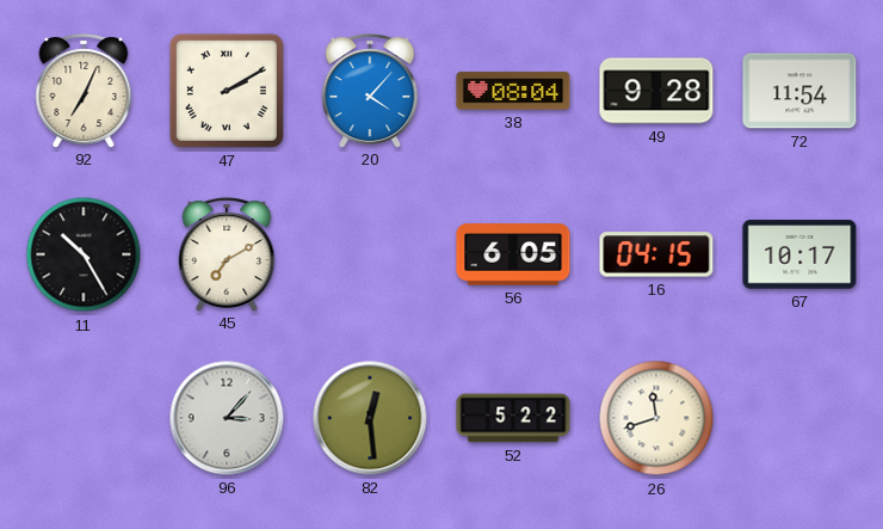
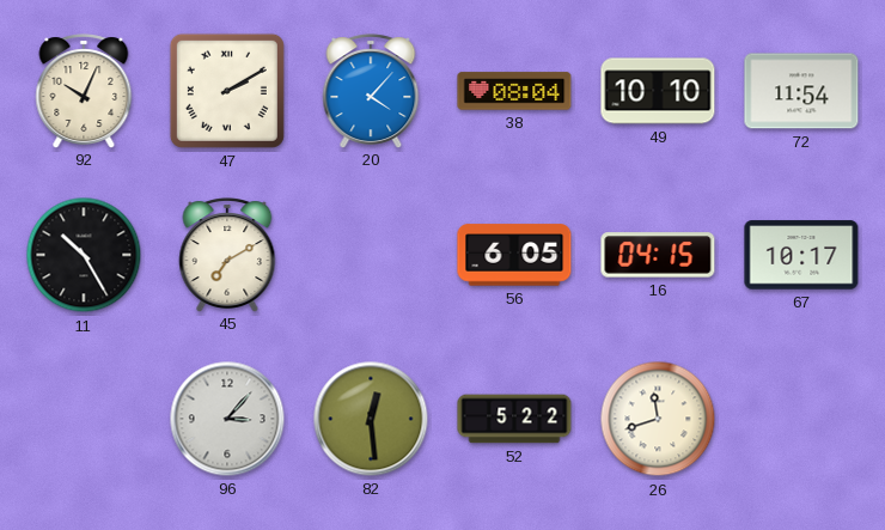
92: 7:04 -> 10:04
49: 9:28 -> 10:10
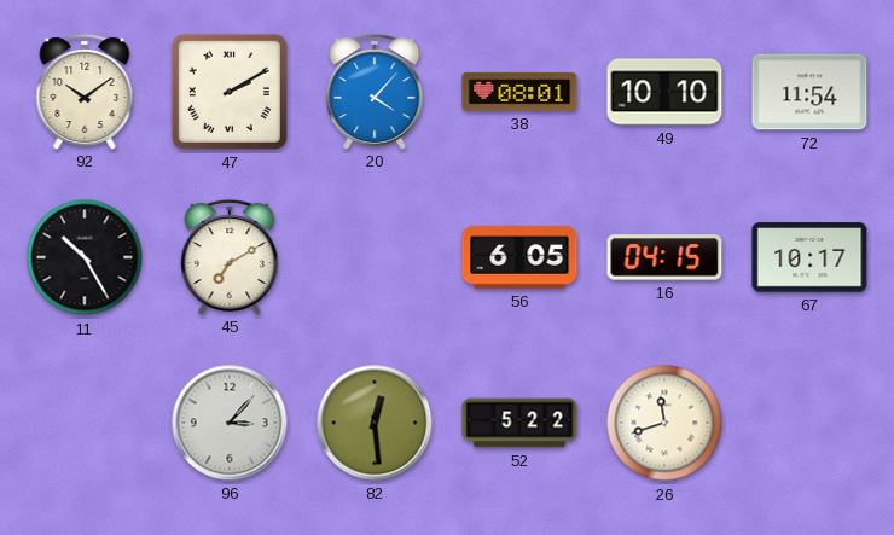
92: 10:04 -> 10:09
38: 08:04 -> 08:01
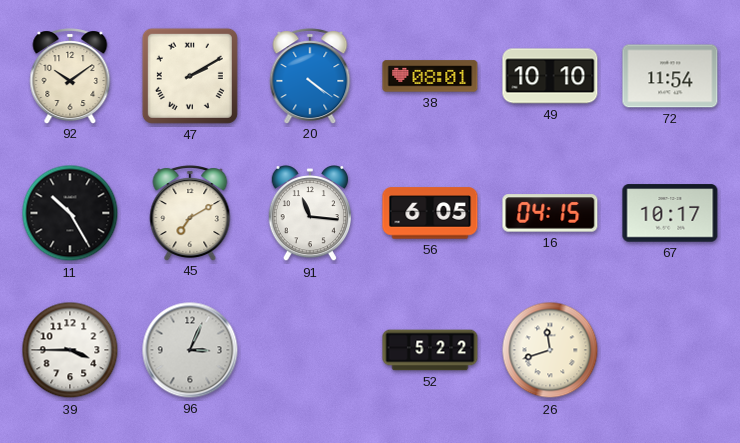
20: 4:07 -> 4:21
91: none -> 11:16
39: none -> 3:45
96: 3:07 -> 3:04
82: 12:29 -> none
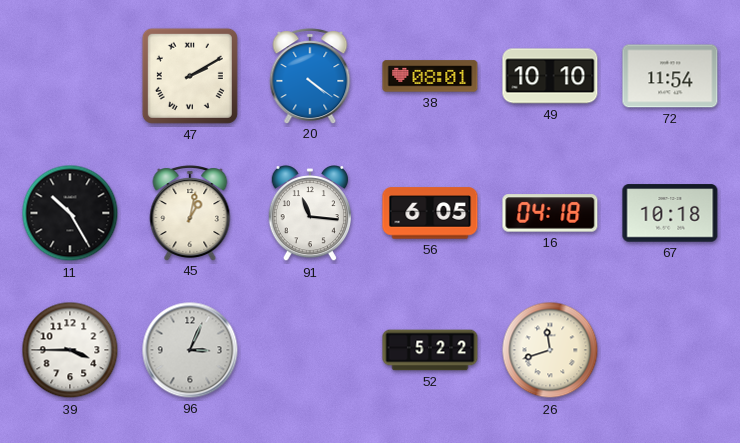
92: 10:09 -> none
45: 7:10 -> 1:02
16: 04:15 -> 04:18
67: 10:17 -> 10:18
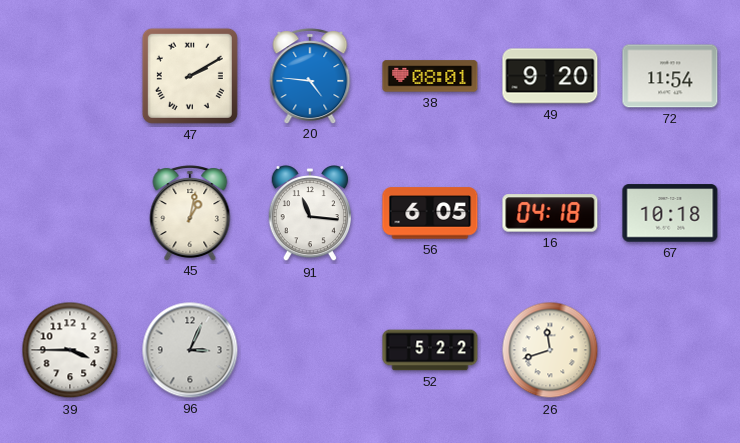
20: 4:21 -> 4:46
49: 10:10 -> 9:20
11: 10:25 -> none
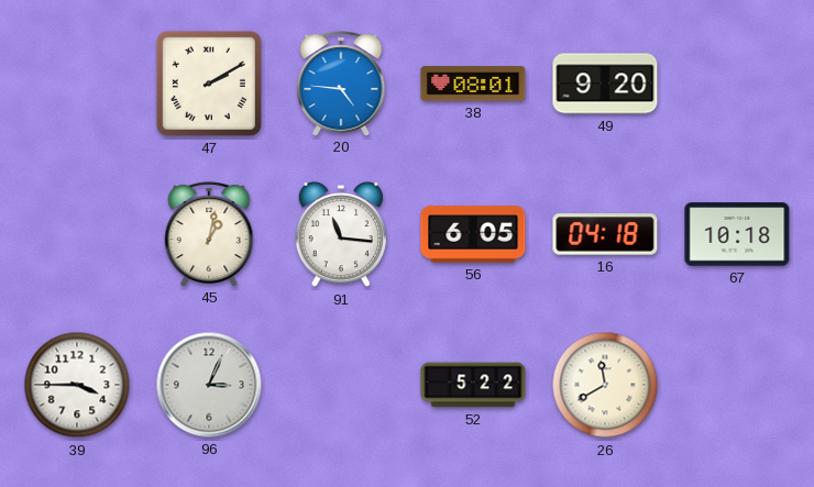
72: 11:54 -> none
26: 11:42 -> 11:40
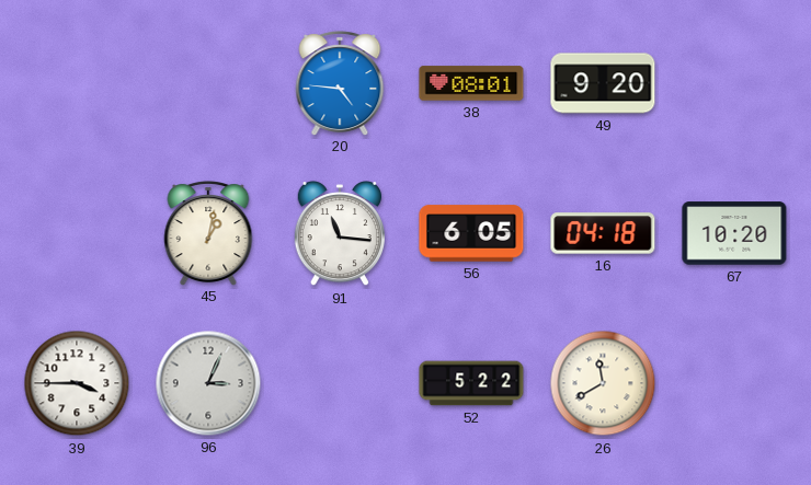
47: 2:10 -> none
67: 10:18 -> 10:20
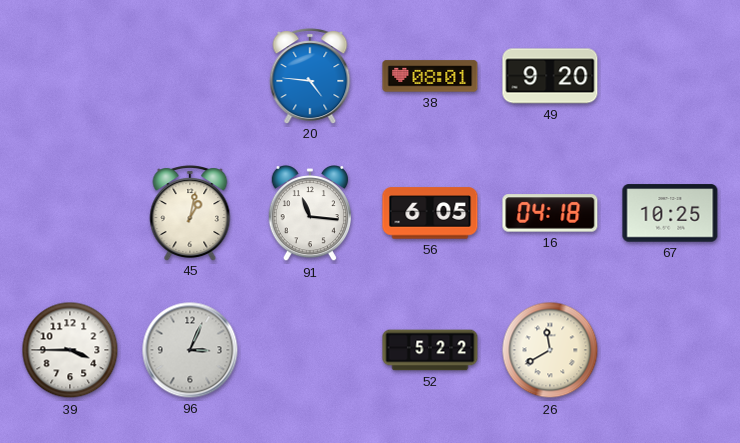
67: 10:20 -> 10:25
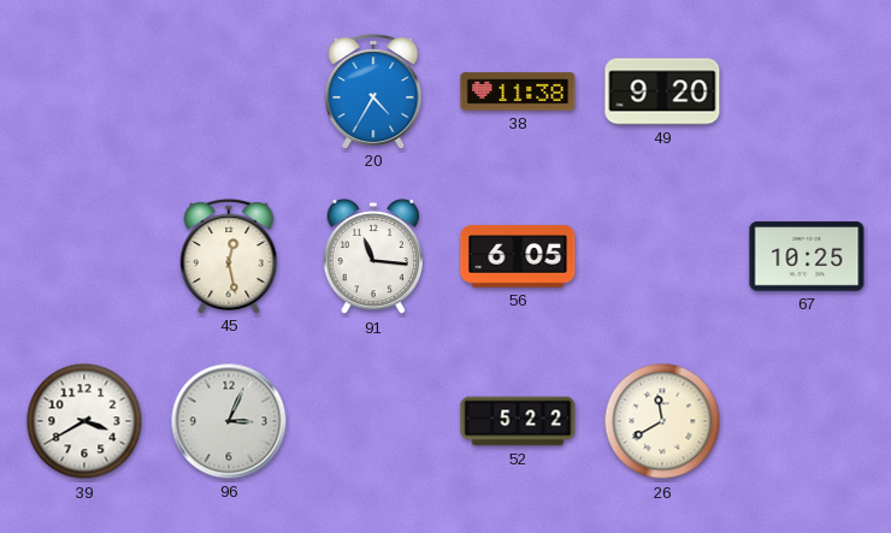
20: 4:46 -> 4:35
38: 08:01 -> 11:38
45: 1:02 -> 12:28
16: 04:18 -> none
39: 3:45 -> 3:40
